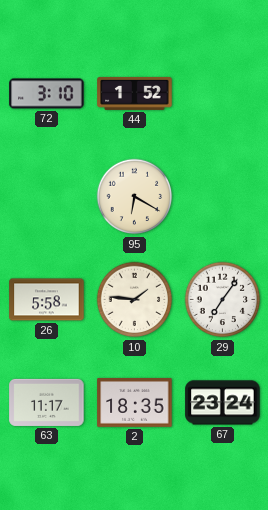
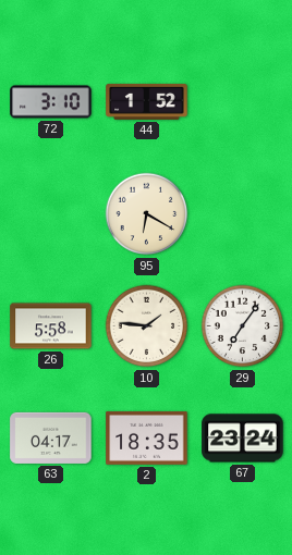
63: 11:17 -> 04:17
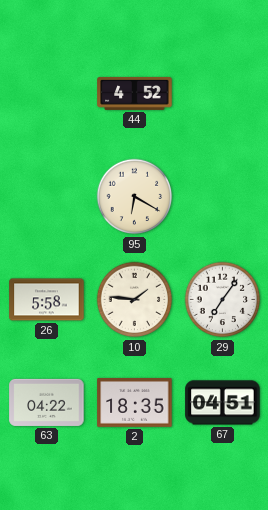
72: 3:10 -> none
44: 1:52 -> 4:52
63: 04:17 -> 04:22
67: 23:24 -> 04:51
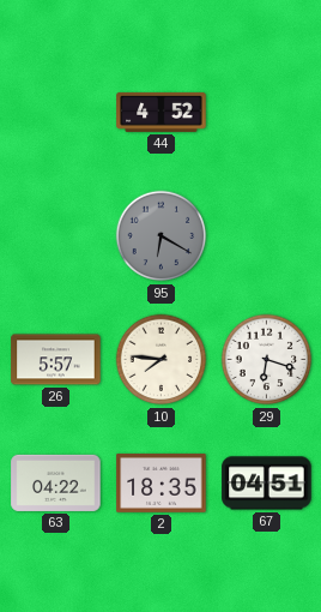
95 dial: cream -> grey
26: 5:58 -> 5:57
10: 1:46 -> 7:46
29: 7:06 -> 6:18
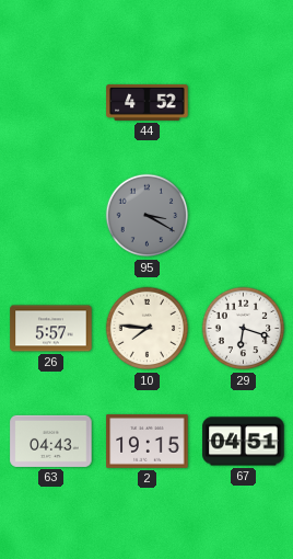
95: 6:20 -> 3:20
63: 04:22 -> 04:43
2: 18:35 -> 19:15
